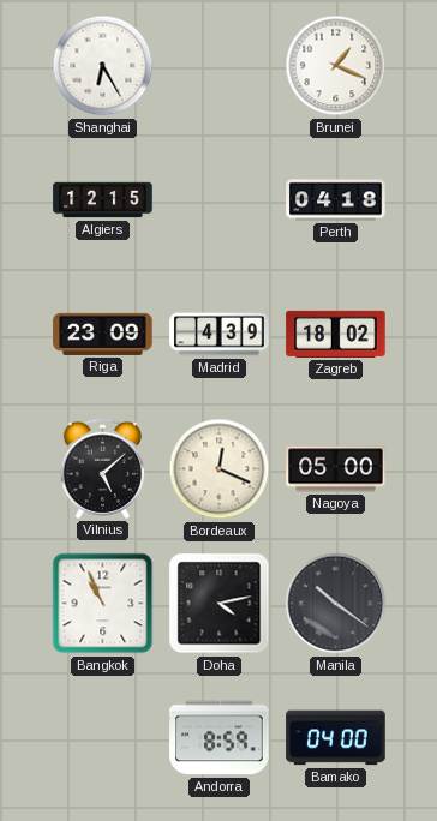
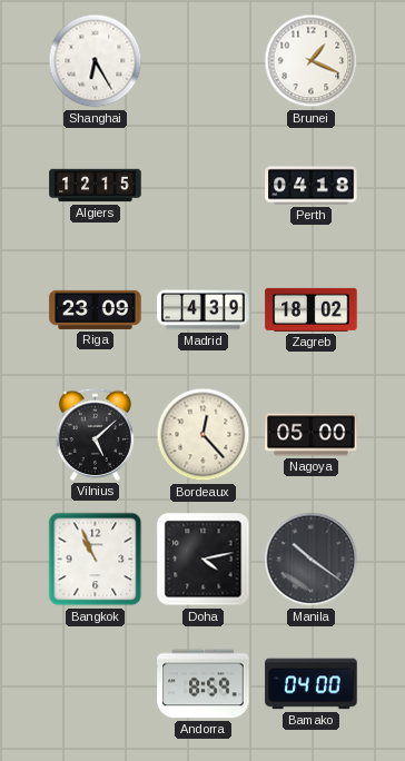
Bordeaux: 12:19 -> 12:23
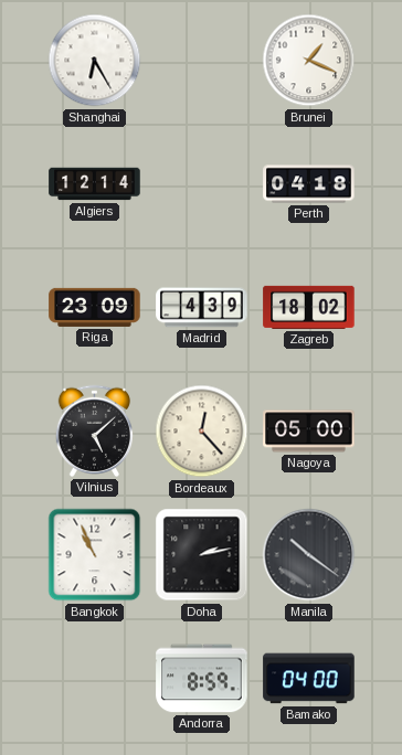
Algiers: 12:15 -> 12:14
Doha: 4:13 -> 2:13
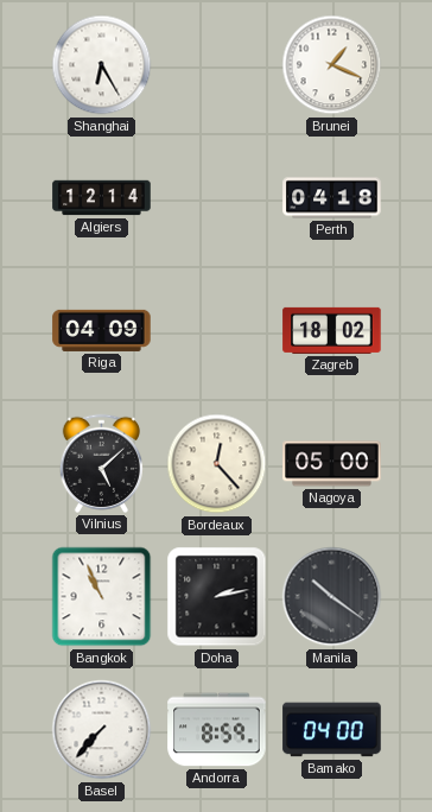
Riga: 23:09 -> 04:09
Madrid: 4:39 -> none
Basel: none -> 7:37
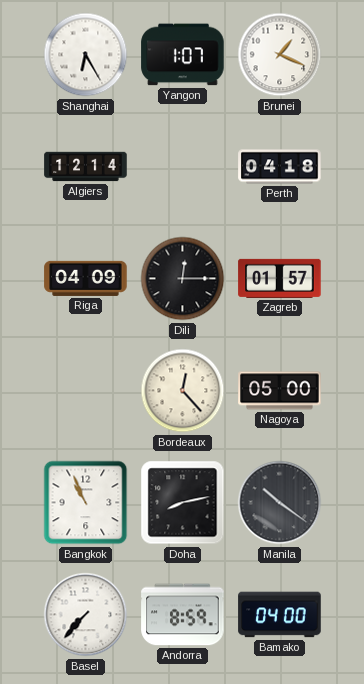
Yangon: none -> 1:07
Dili: none -> 12:15
Zagreb: 18:02 -> 01:57
Vilnius: 5:08 -> none
Doha: 2:13 -> 8:13
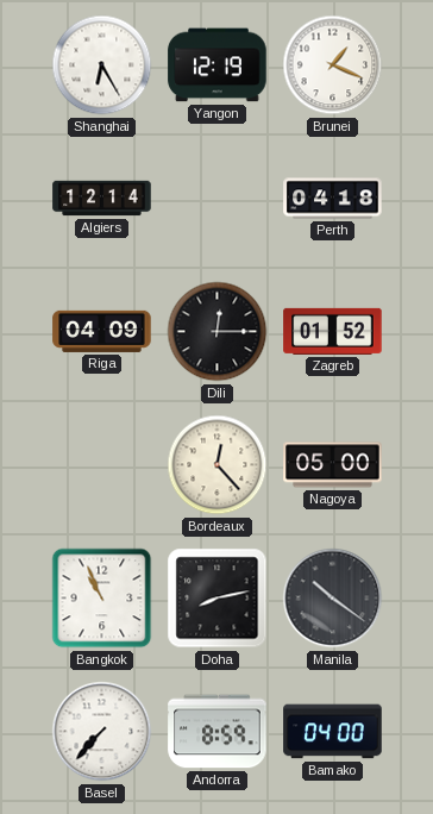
Yangon: 1:07 -> 12:19
Zagreb: 01:57 -> 01:52
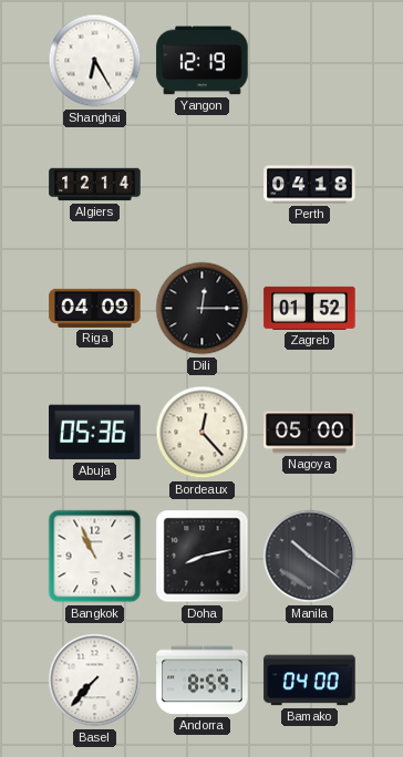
Brunei: 1:19 -> none
Abuja: none -> 05:36
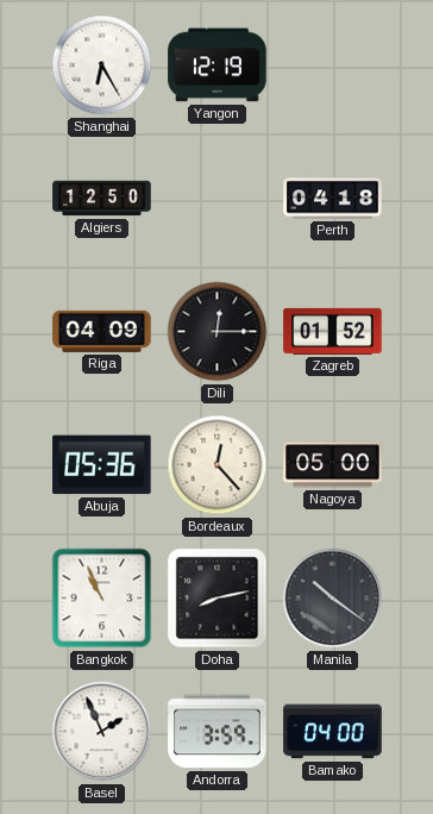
Algiers: 12:14 -> 12:50
Basel: 7:37 -> 1:56
Andorra: 8:59 -> 3:59
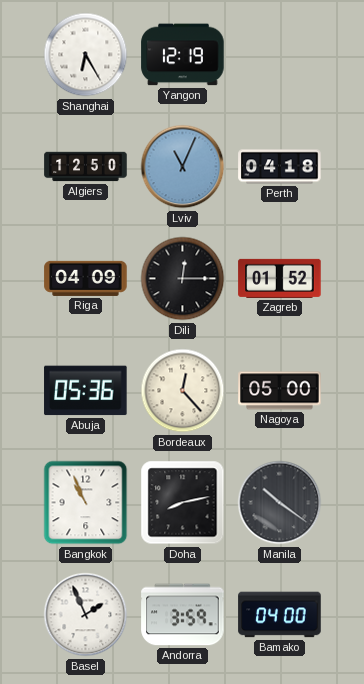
Lviv: none -> 11:04
